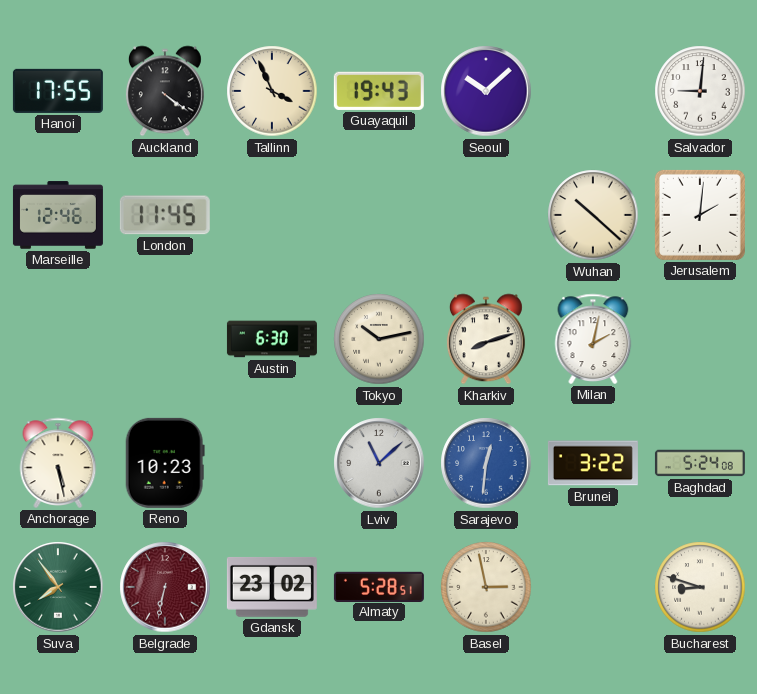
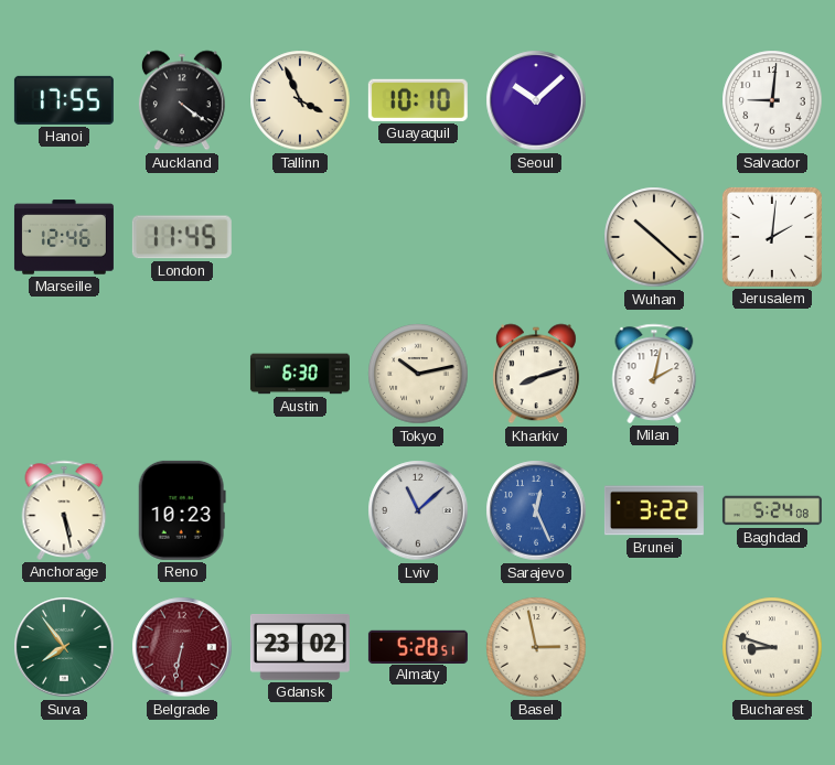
Guayaquil: 19:43 -> 10:10
Sarajevo: 12:31 -> 12:26
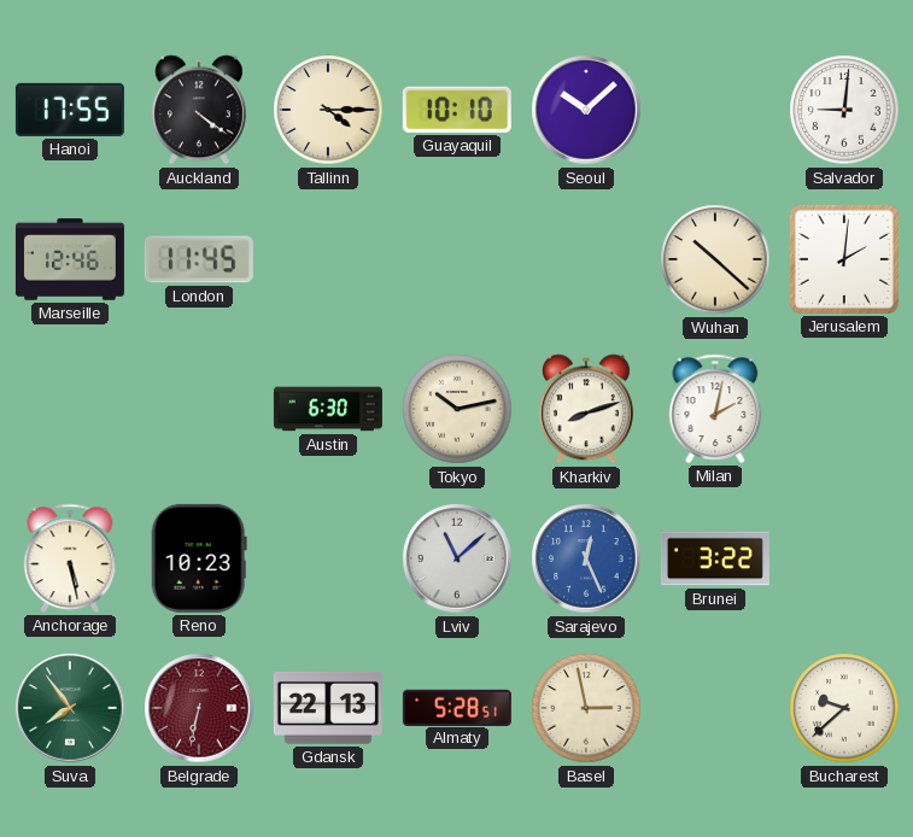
Tallinn: 3:56 -> 4:15
Baghdad: 5:24 -> none
Gdansk: 23:02 -> 22:13
Bucharest: 8:48 -> 9:38
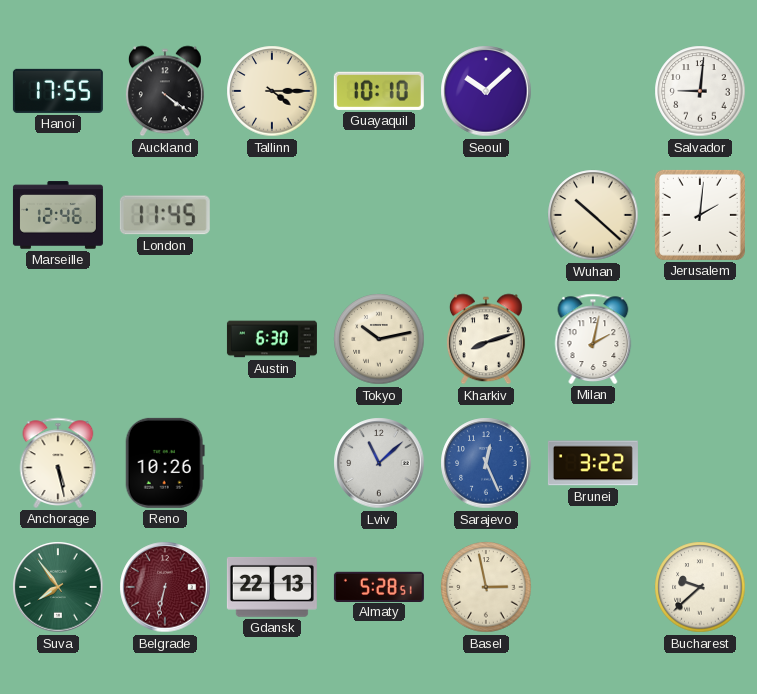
Reno: 10:23 -> 10:26
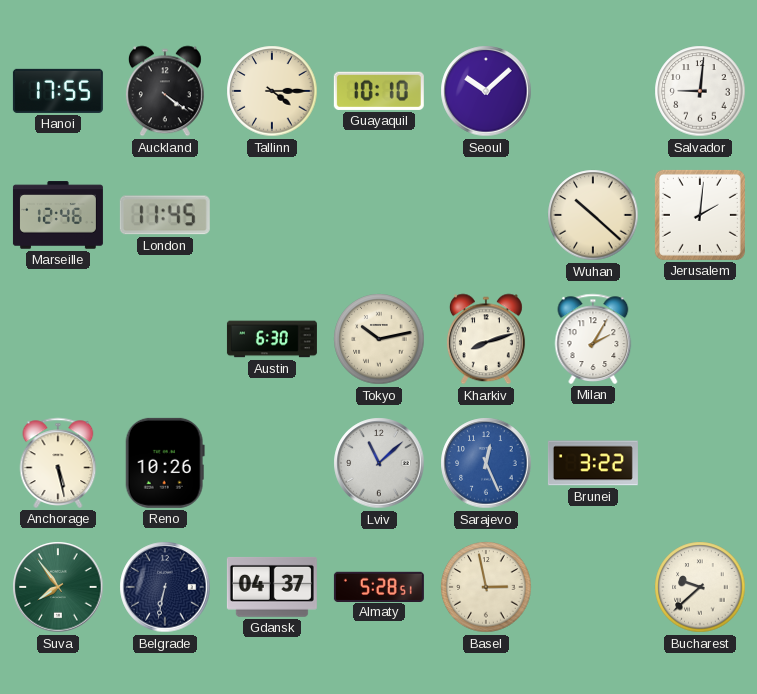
Milan: 2:02 -> 2:05
Belgrade dial: burgundy -> navy
Gdansk: 22:13 -> 04:37
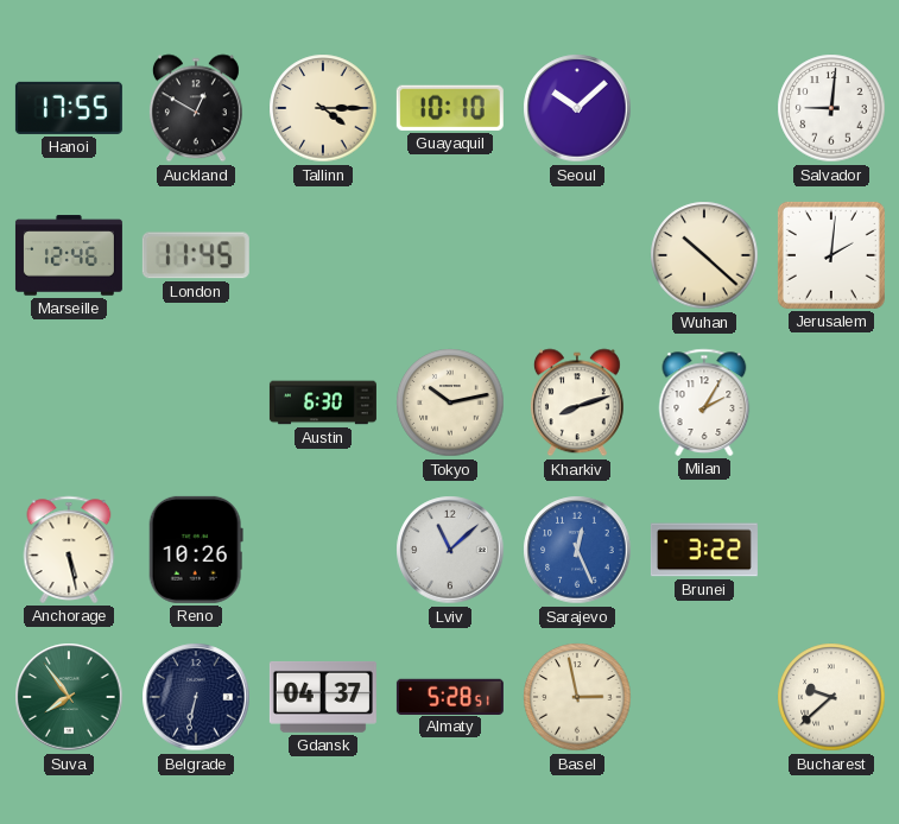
Auckland: 4:21 -> 12:50
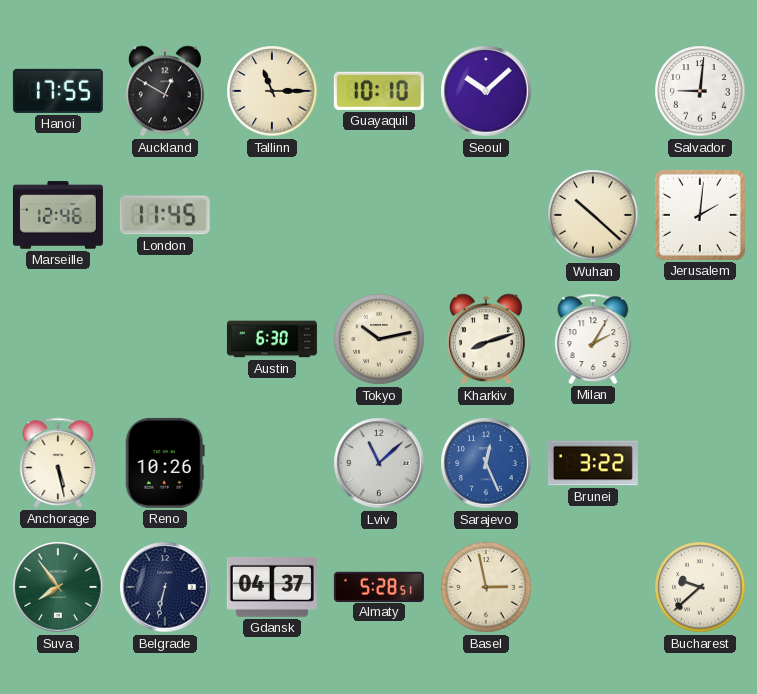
Tallinn: 4:15 -> 11:15
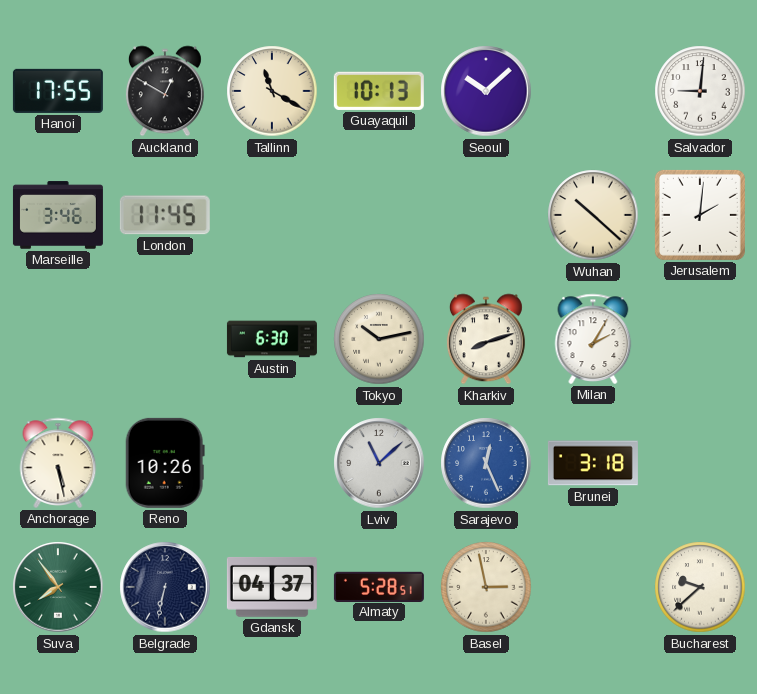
Tallinn: 11:15 -> 11:20
Guayaquil: 10:10 -> 10:13
Marseille: 12:46 -> 3:46
Brunei: 3:22 -> 3:18
